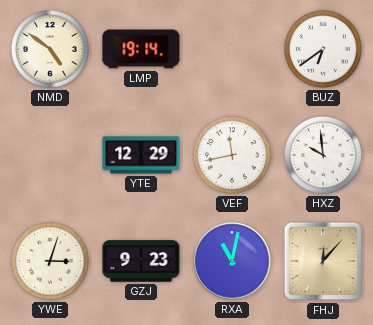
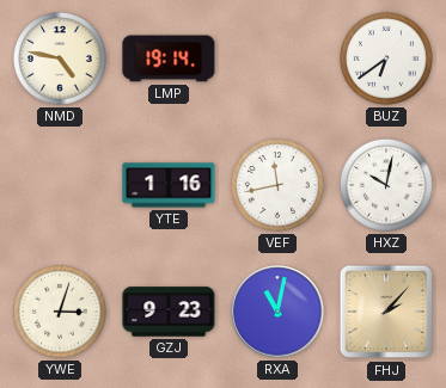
NMD: 4:51 -> 4:47
YTE: 12:29 -> 1:16
HXZ: 9:59 -> 10:02
FHJ: 12:07 -> 2:07
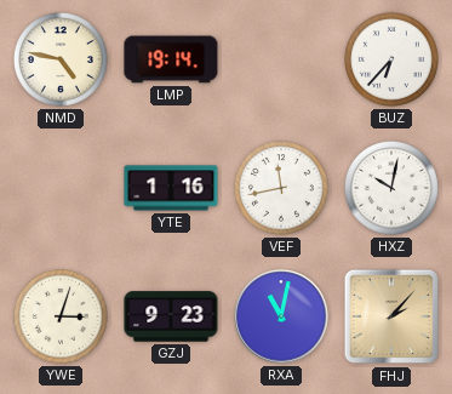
BUZ: 6:39 -> 6:37
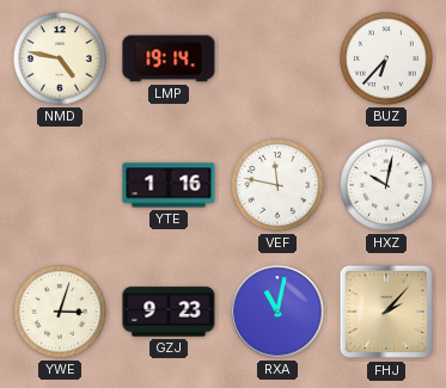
VEF: 11:43 -> 11:47
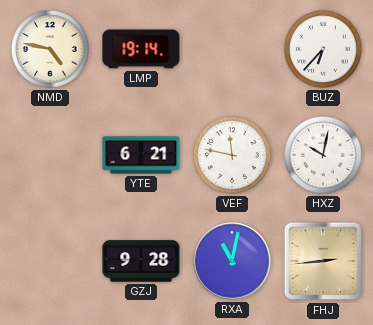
YTE: 1:16 -> 6:21
YWE: 3:03 -> none
GZJ: 9:23 -> 9:28
FHJ: 2:07 -> 2:44
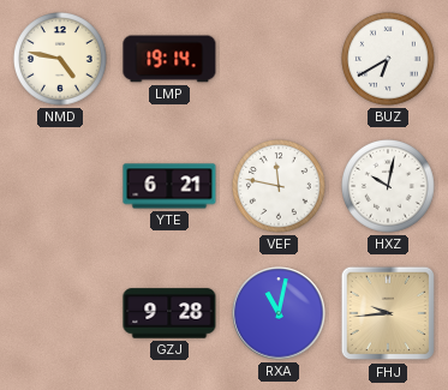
BUZ: 6:37 -> 6:40
FHJ: 2:44 -> 9:44
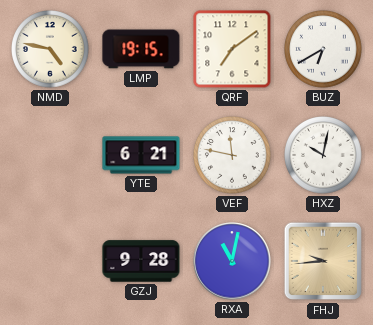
LMP: 19:14 -> 19:15
QRF: none -> 7:09
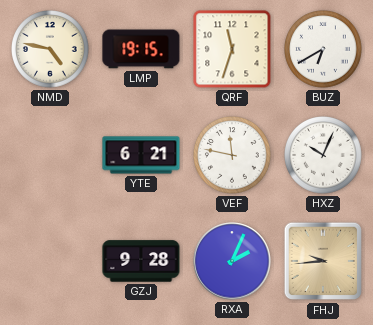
QRF: 7:09 -> 11:33
HXZ: 10:02 -> 10:04
RXA: 11:02 -> 2:04
